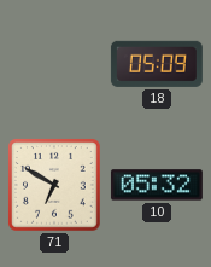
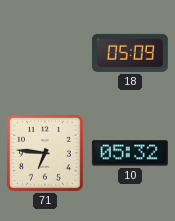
71: 6:50 -> 6:46
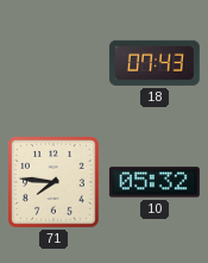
18: 05:09 -> 07:43
71: 6:46 -> 7:46
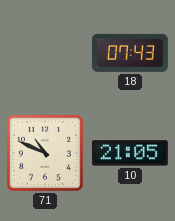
71: 7:46 -> 10:49
10: 05:32 -> 21:05
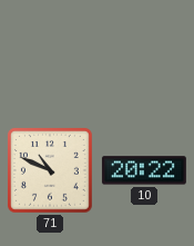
18: 07:43 -> none
10: 21:05 -> 20:22
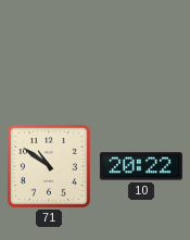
71: 10:49 -> 10:51
